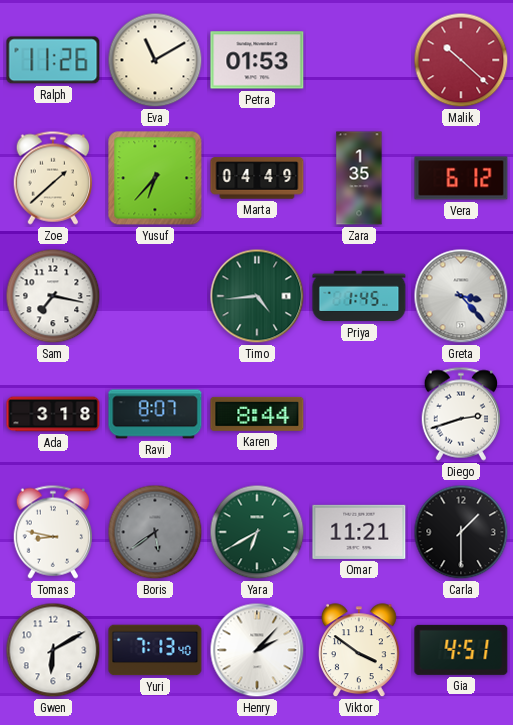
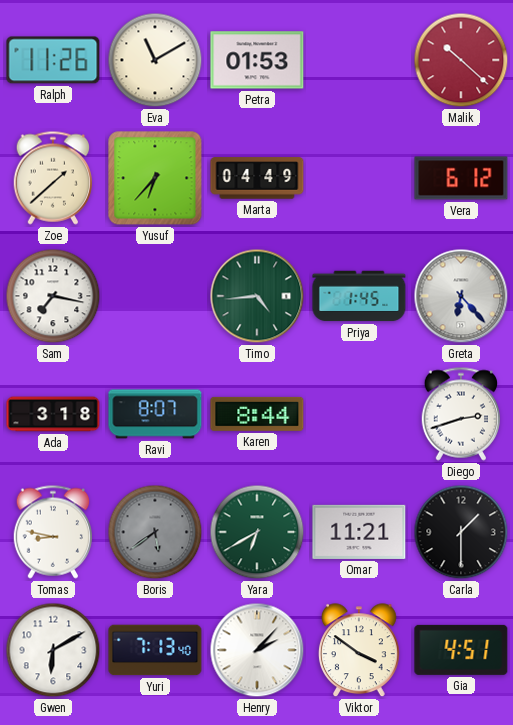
Zara: 1:35 -> none
Greta: 3:23 -> 6:23
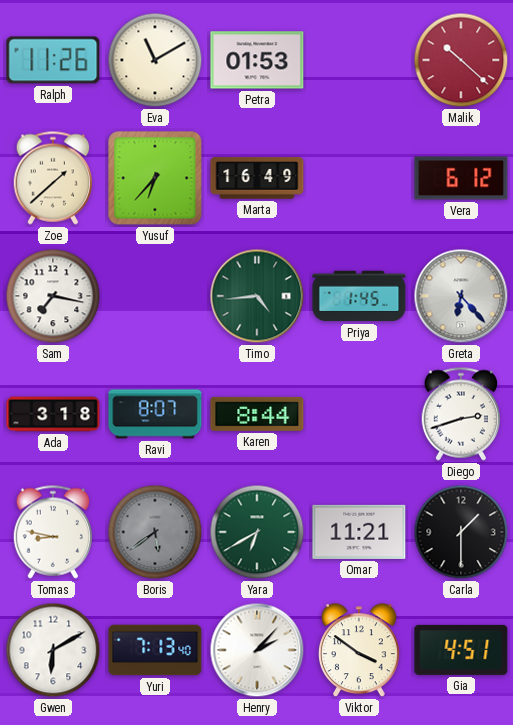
Marta: 04:49 -> 16:49
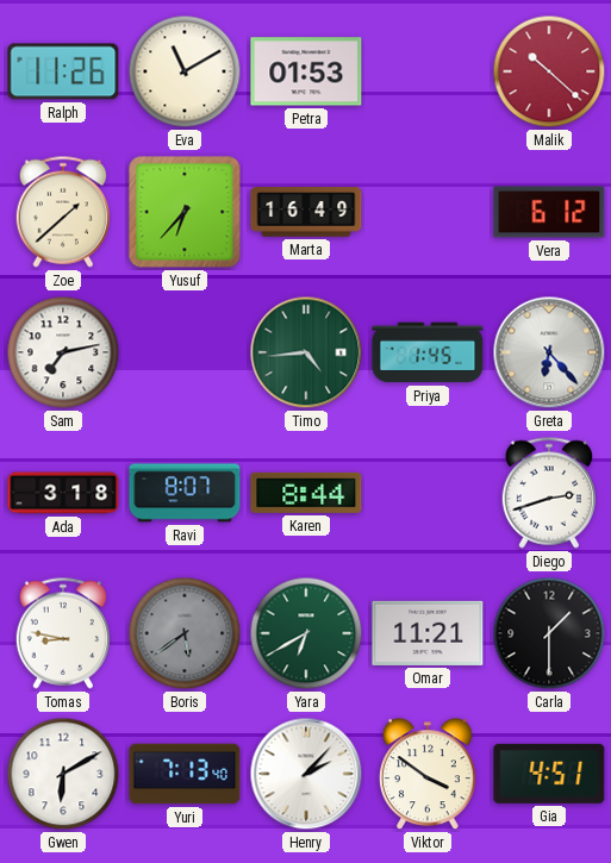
Sam: 7:17 -> 7:13
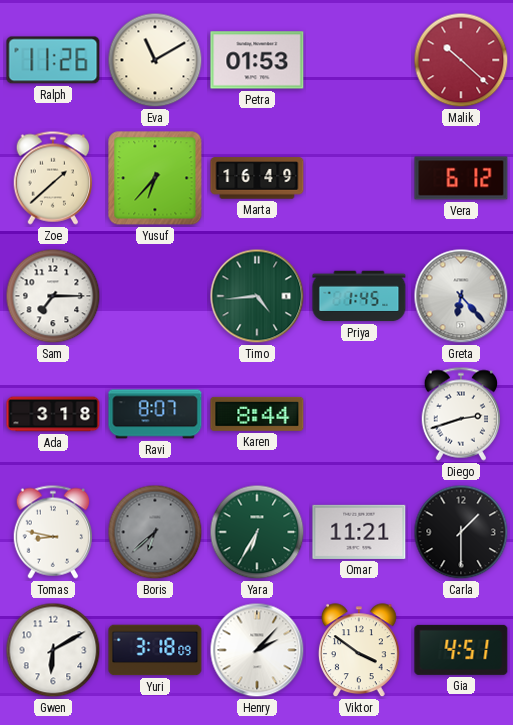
Sam: 7:13 -> 7:15
Boris: 5:39 -> 6:38
Yara: 6:40 -> 6:35
Yuri: 7:13 -> 3:18
